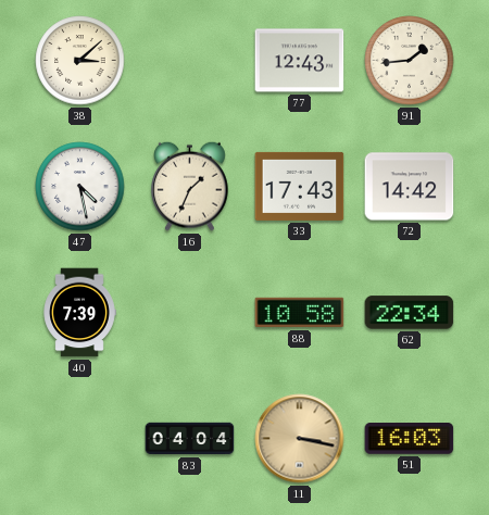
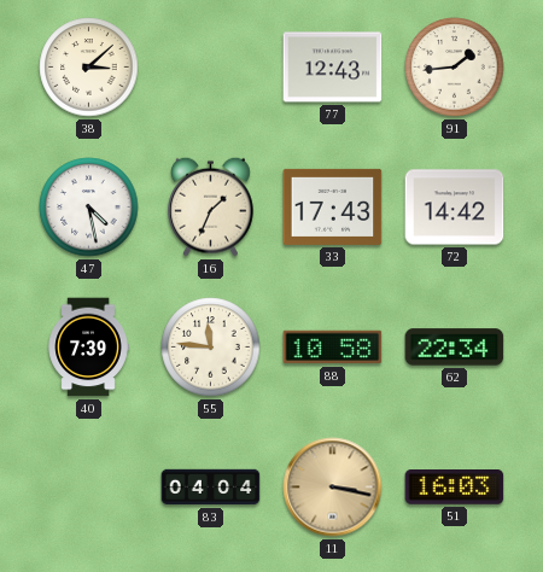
55: none -> 11:46
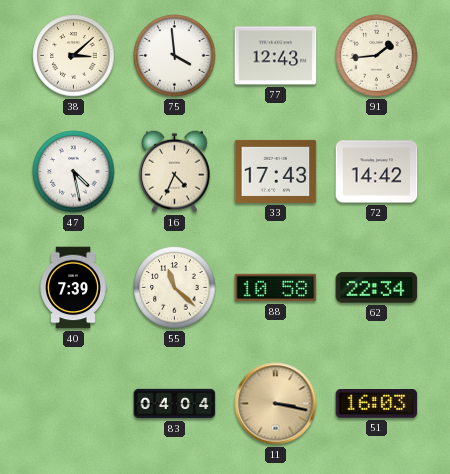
75: none -> 3:59
16: 1:34 -> 4:34
55: 11:46 -> 11:22
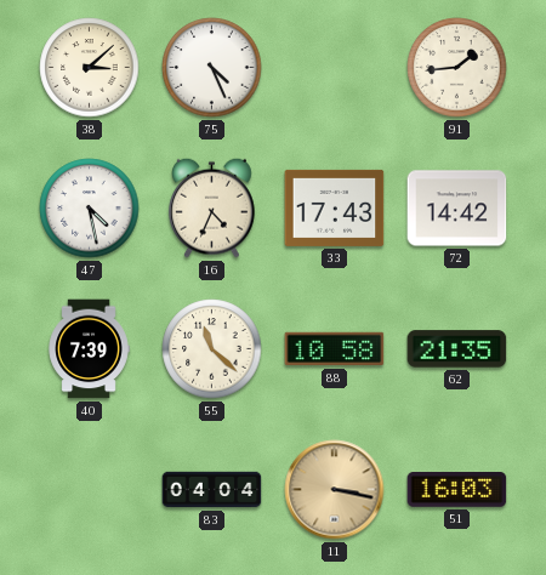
75: 3:59 -> 4:26
77: 12:43 -> none
62: 22:34 -> 21:35
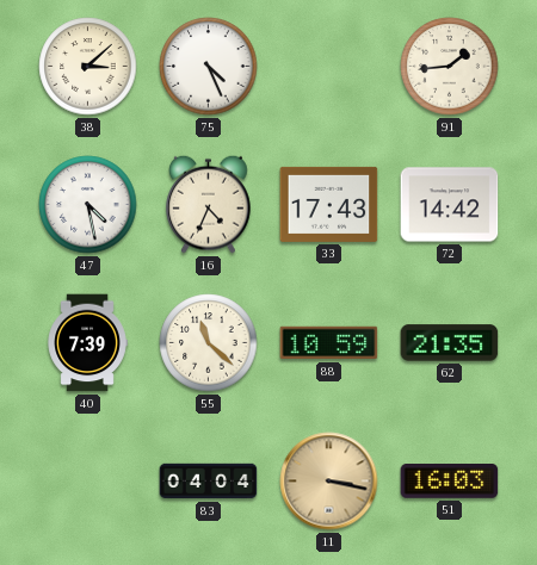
88: 10:58 -> 10:59
